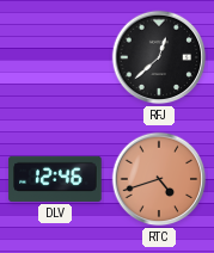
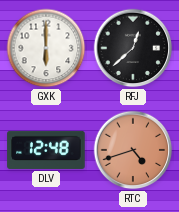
GXK: none -> 6:00
DLV: 12:46 -> 12:48
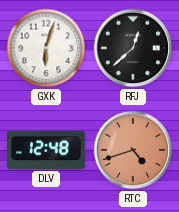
GXK: 6:00 -> 6:03
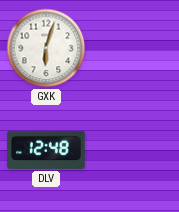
RFJ: 12:38 -> none
RTC: 4:42 -> none
